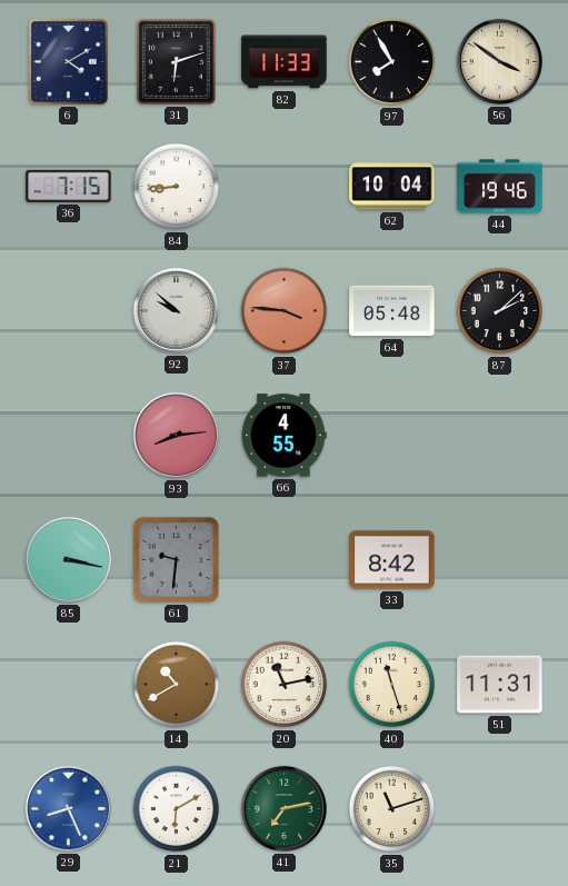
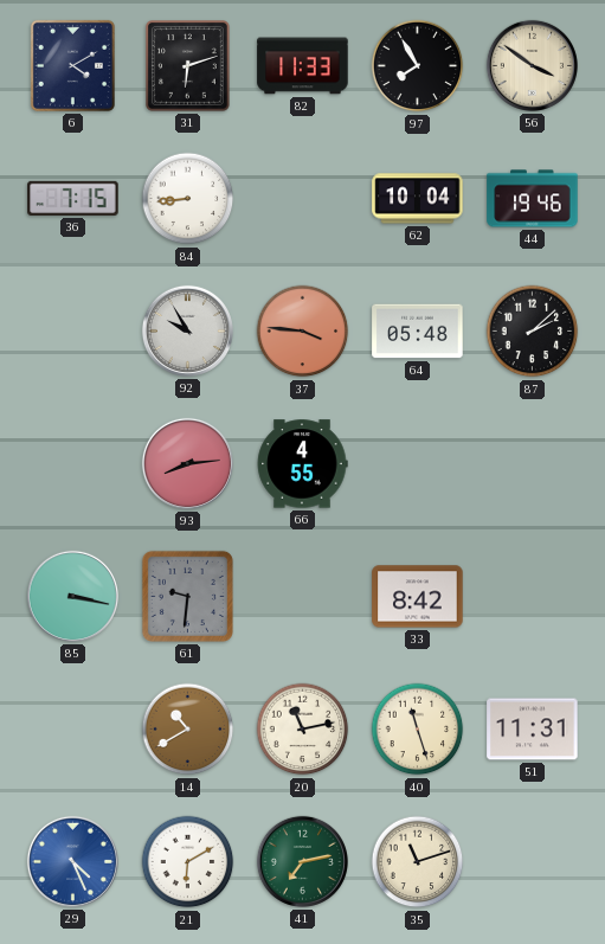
92: 9:52 -> 9:55
29: 8:26 -> 4:26
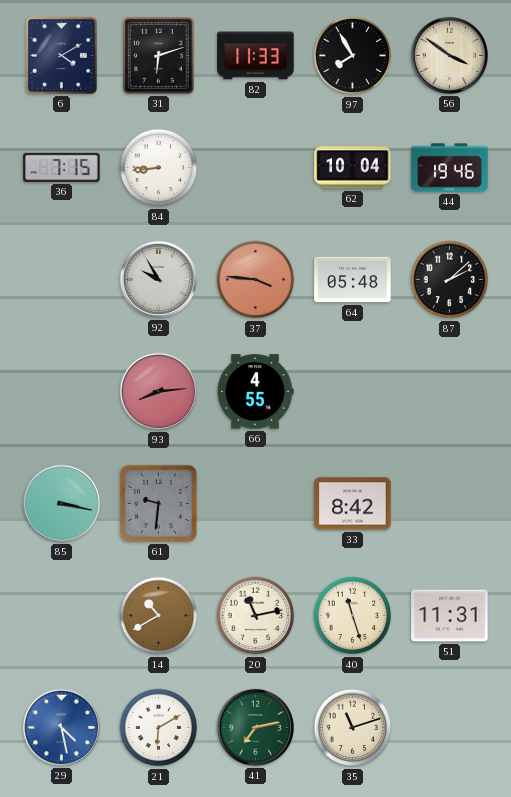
29: 4:26 -> 4:28
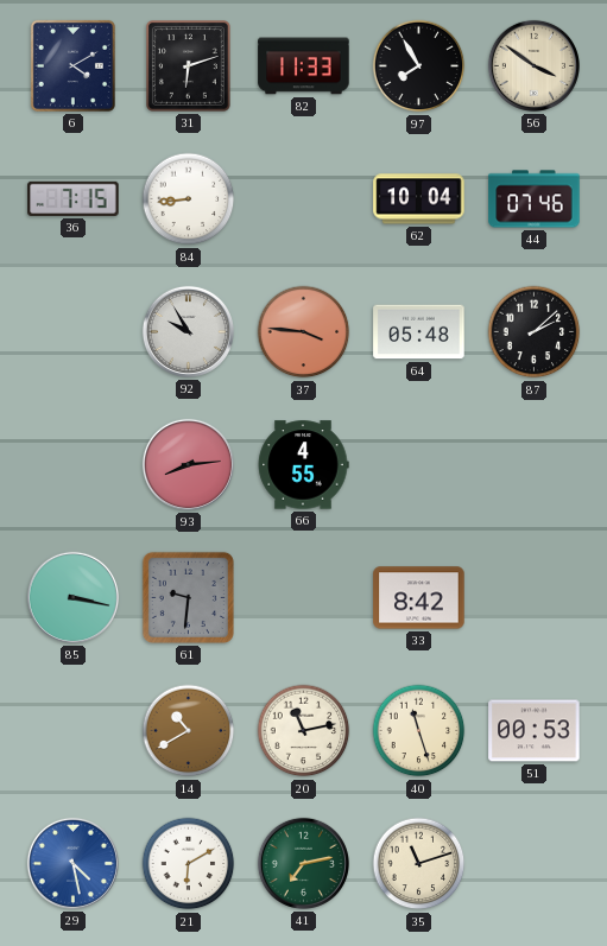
44: 19:46 -> 07:46
51: 11:31 -> 00:53
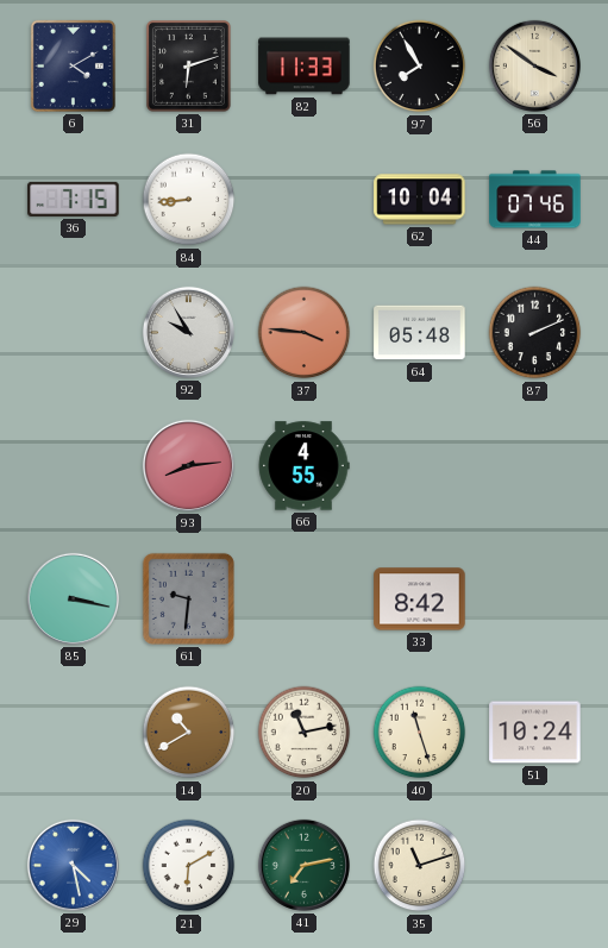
87: 2:08 -> 2:11
51: 00:53 -> 10:24
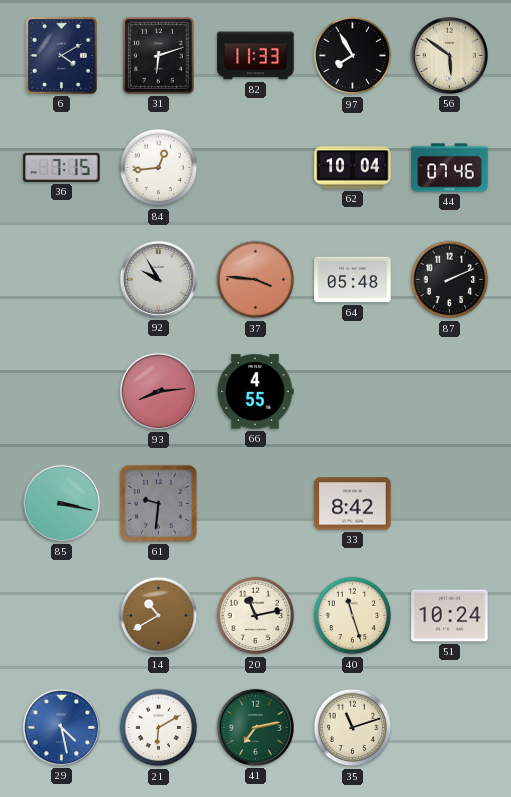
56: 3:51 -> 5:51
84: 8:44 -> 12:44
